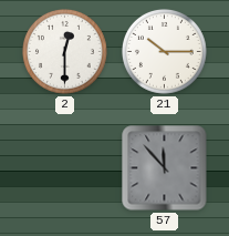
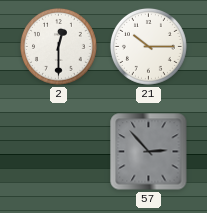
57: 11:53 -> 2:53
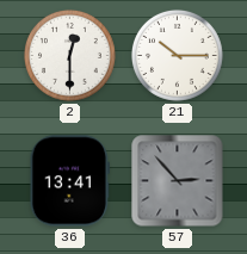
36: none -> 13:41
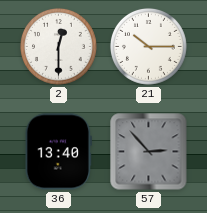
36: 13:41 -> 13:40
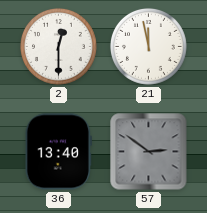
21: 10:15 -> 11:58
57: 2:53 -> 2:51
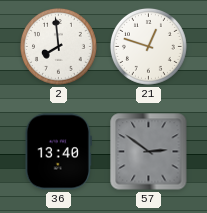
2: 12:30 -> 7:59
21: 11:58 -> 12:48
